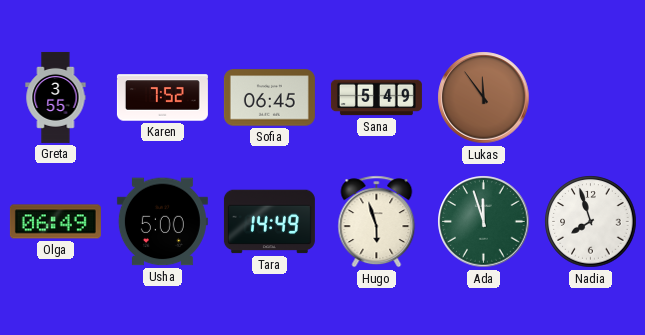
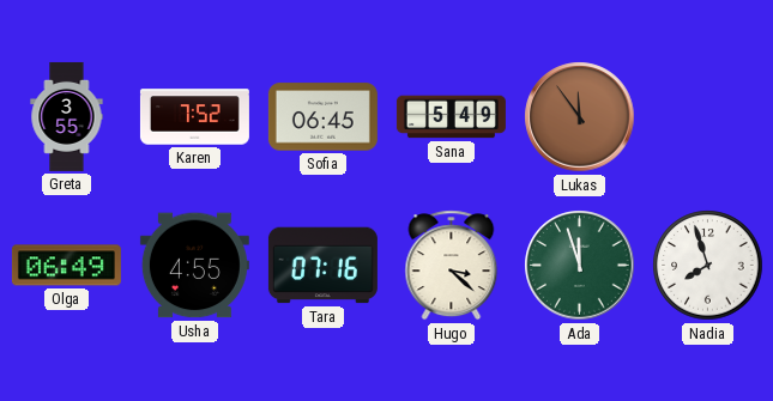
Usha: 5:00 -> 4:55
Tara: 14:49 -> 07:16
Hugo: 5:57 -> 3:22
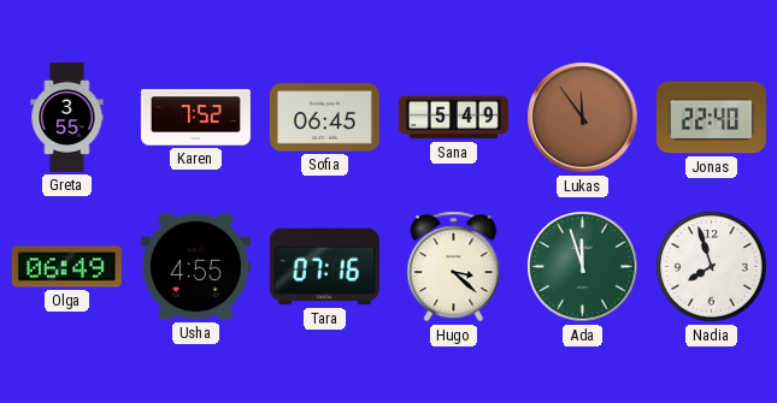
Jonas: none -> 22:40
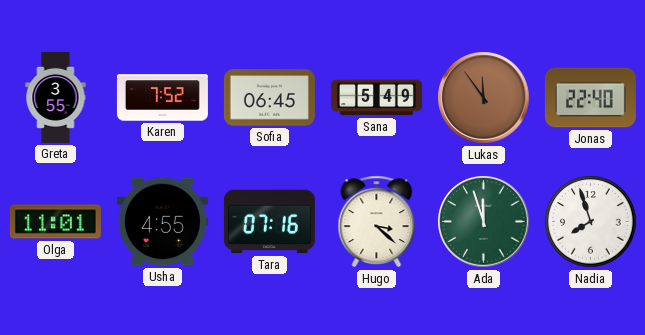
Olga: 06:49 -> 11:01
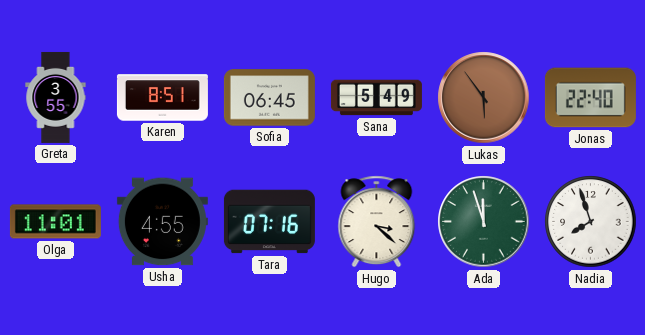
Karen: 7:52 -> 8:51
Lukas: 11:54 -> 5:54
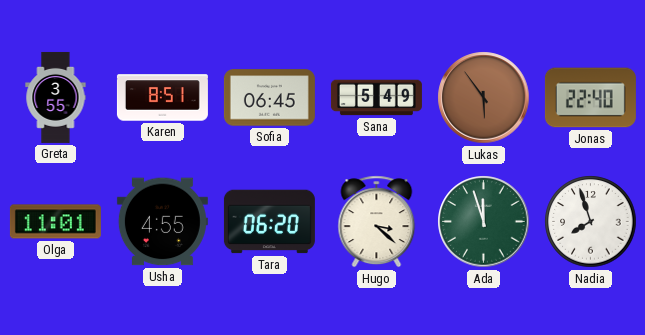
Tara: 07:16 -> 06:20
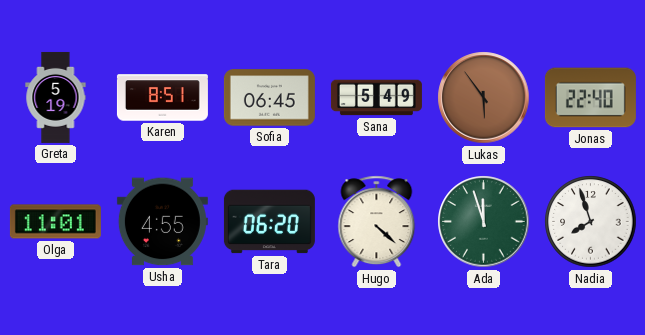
Greta: 3:55 -> 5:19
Hugo: 3:22 -> 4:22
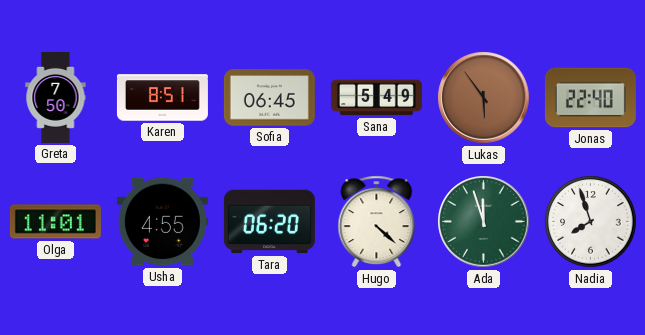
Greta: 5:19 -> 7:50
